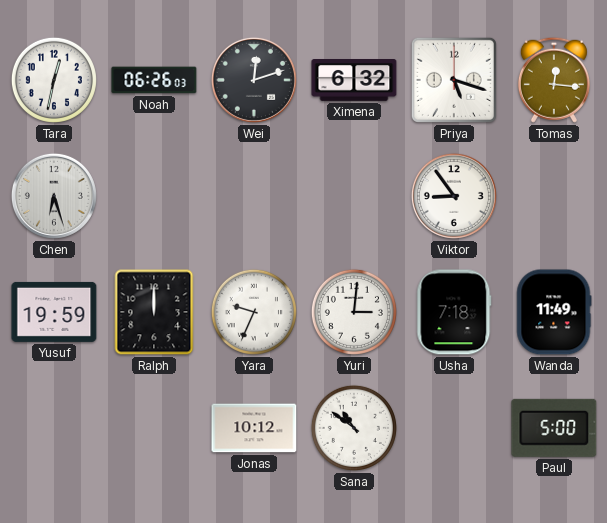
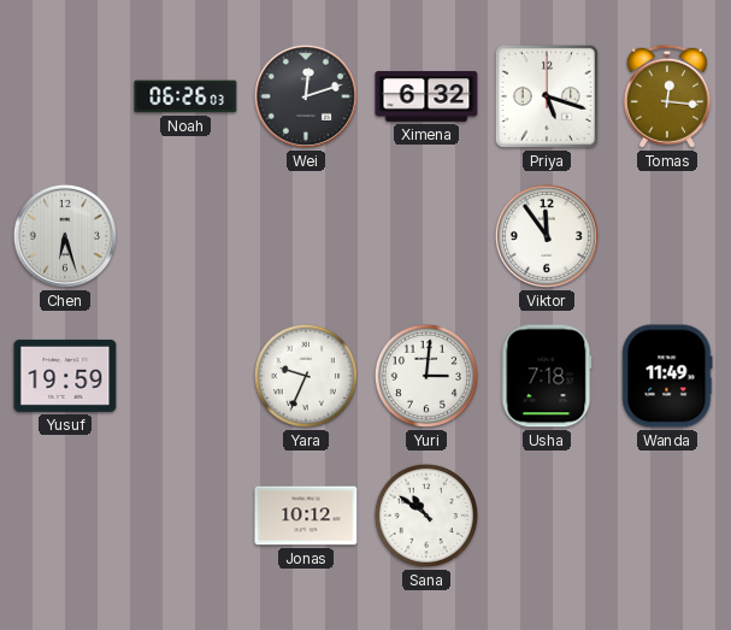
Tara: 12:32 -> none
Viktor: 8:54 -> 11:54
Ralph: 12:00 -> none
Paul: 5:00 -> none
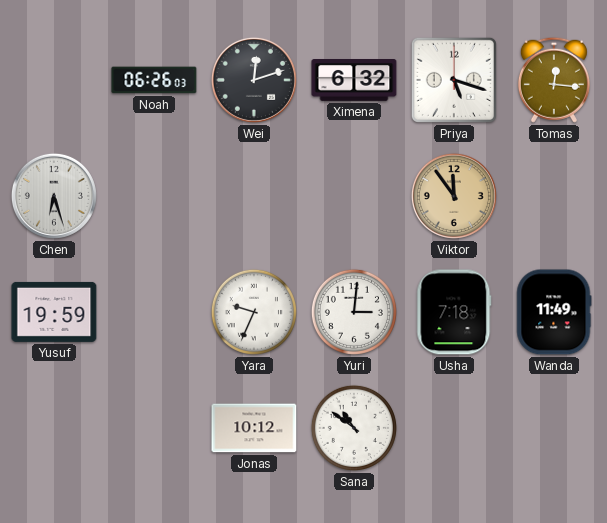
Viktor dial: white -> champagne
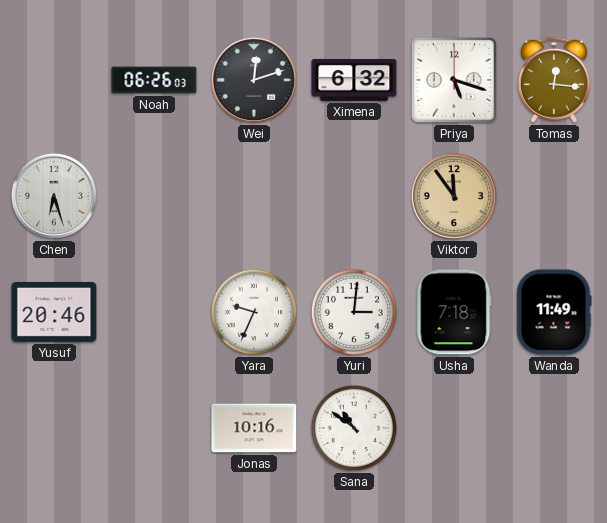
Yusuf: 19:59 -> 20:46
Jonas: 10:12 -> 10:16
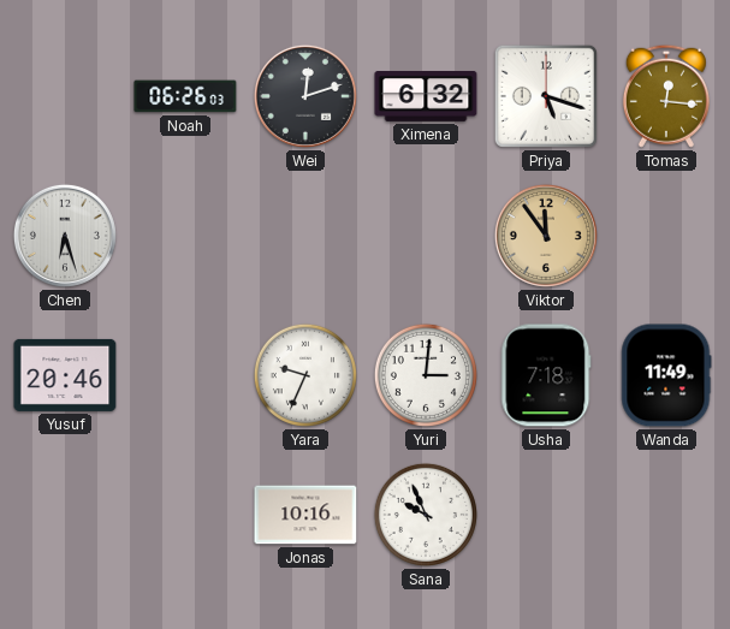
Sana: 10:51 -> 9:56
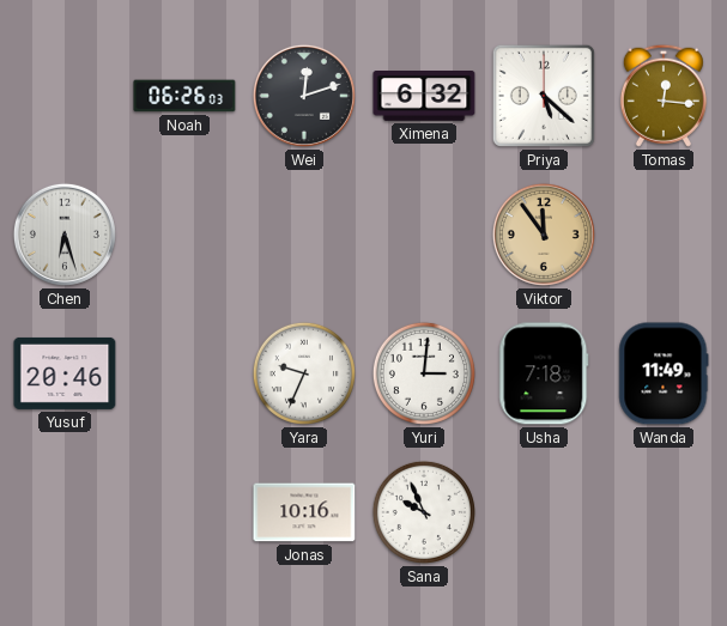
Priya: 5:18 -> 5:22
